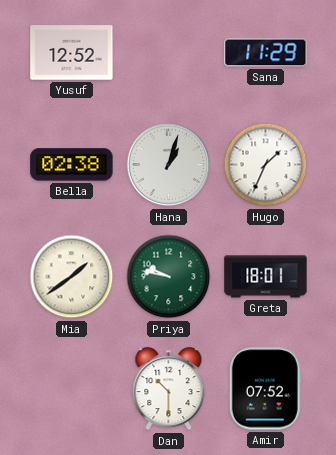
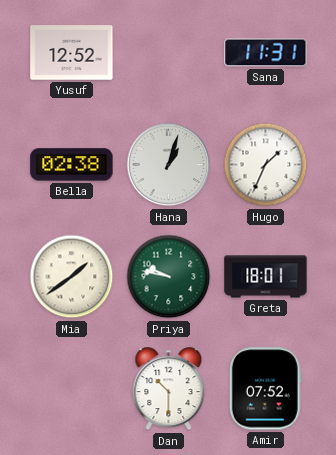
Sana: 11:29 -> 11:31
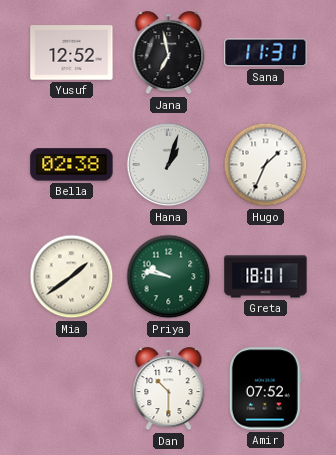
Jana: none -> 6:58
